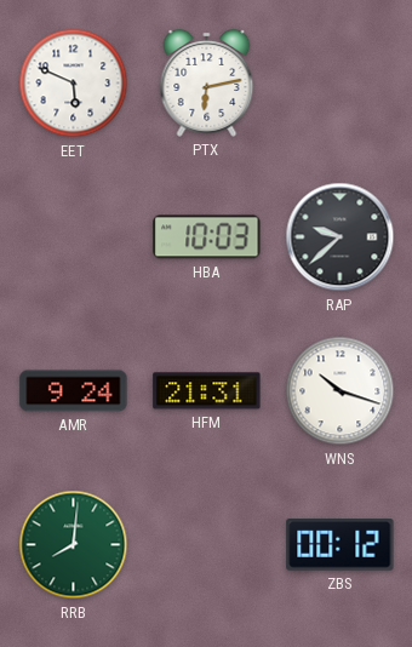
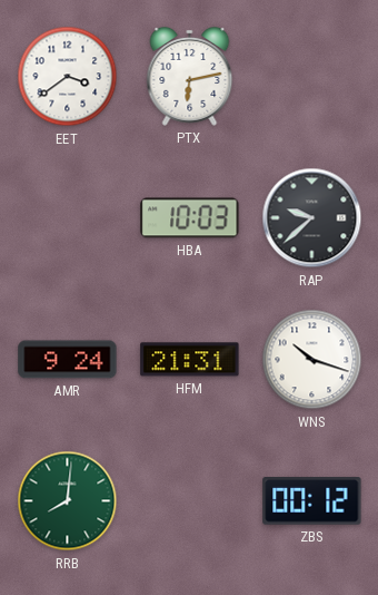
EET: 5:49 -> 3:39
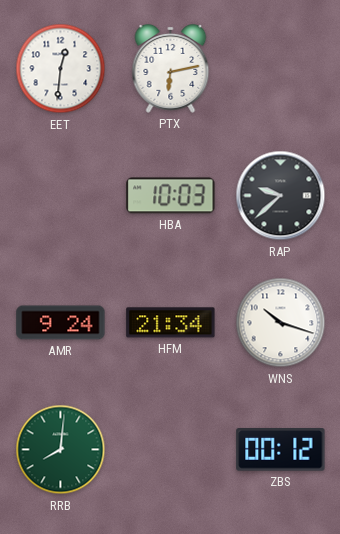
EET: 3:39 -> 12:31
HFM: 21:31 -> 21:34
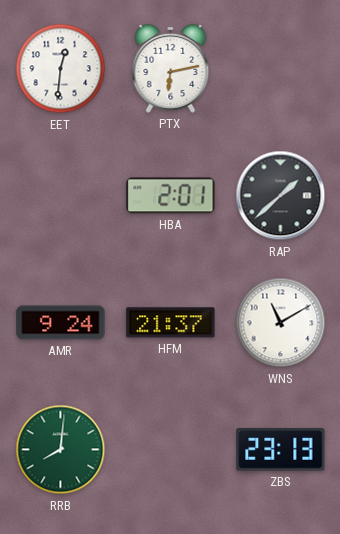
HBA: 10:03 -> 2:01
RAP: 9:38 -> 1:38
HFM: 21:34 -> 21:37
WNS: 10:18 -> 11:10
ZBS: 00:12 -> 23:13
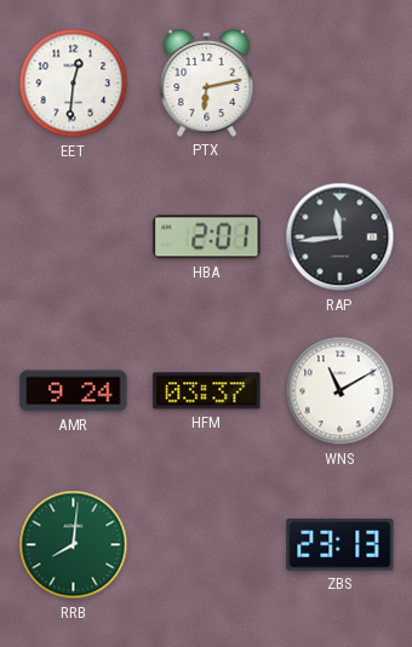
RAP: 1:38 -> 11:44
HFM: 21:37 -> 03:37
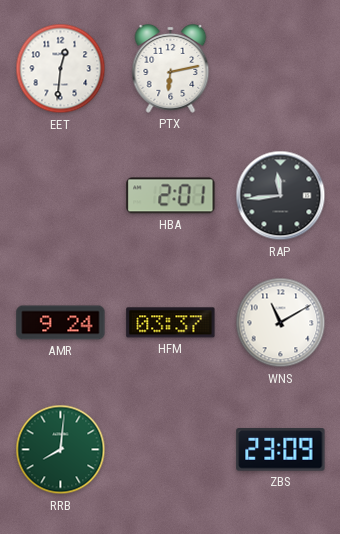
ZBS: 23:13 -> 23:09
